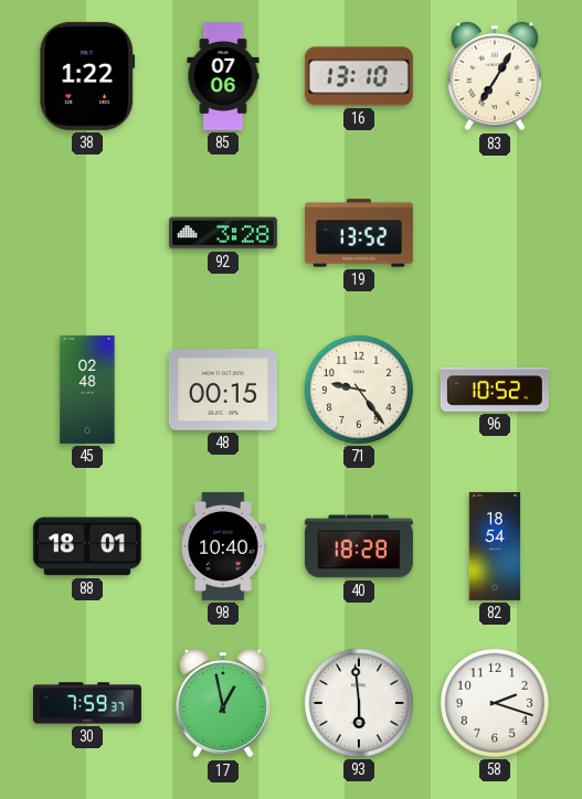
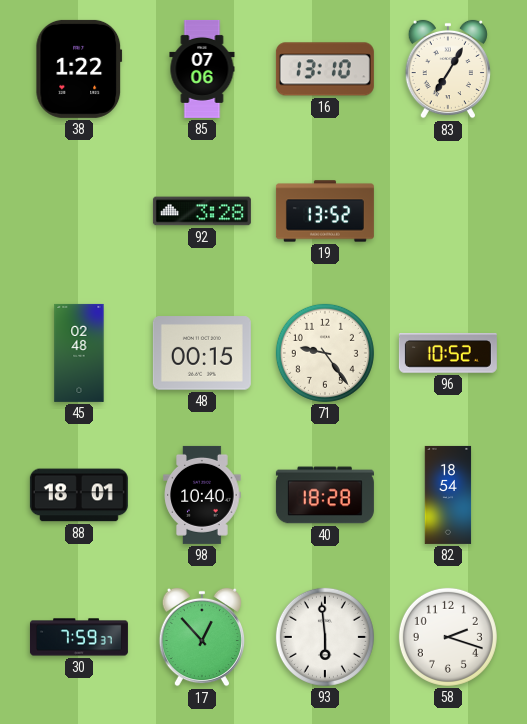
17: 12:58 -> 12:53
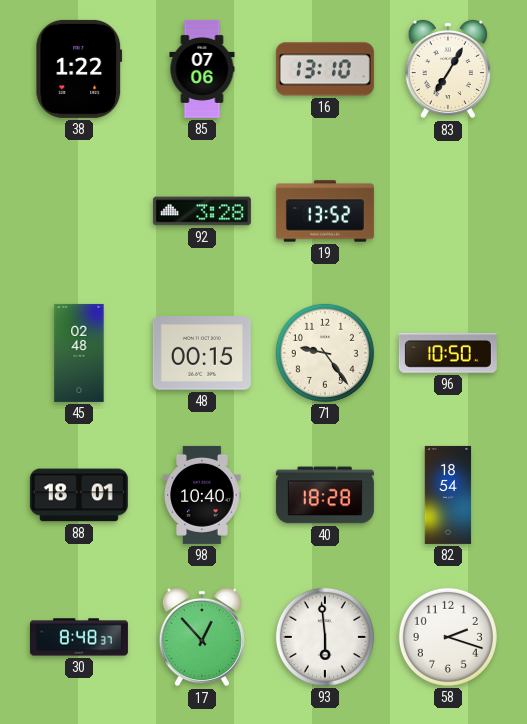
96: 10:52 -> 10:50
30: 7:59 -> 8:48
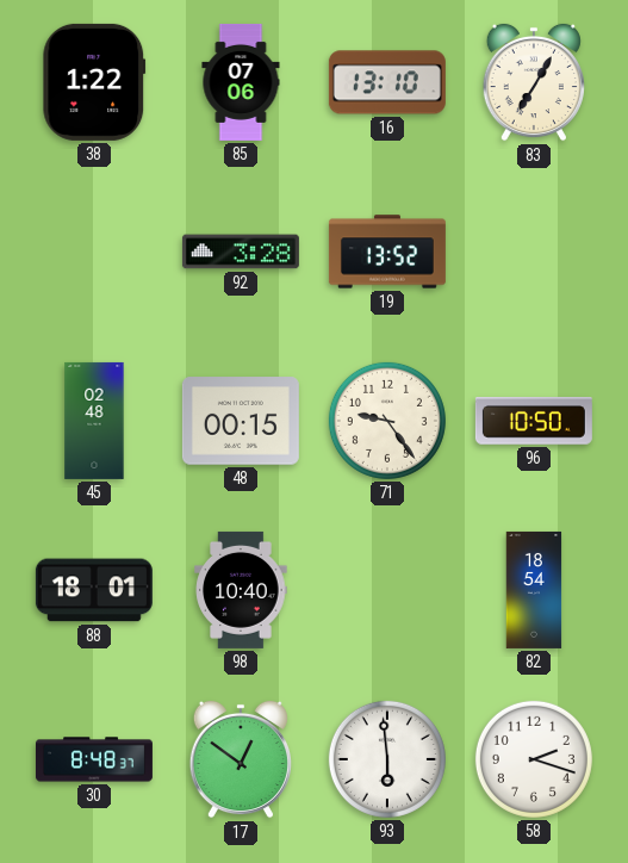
40: 18:28 -> none
17: 12:53 -> 12:51
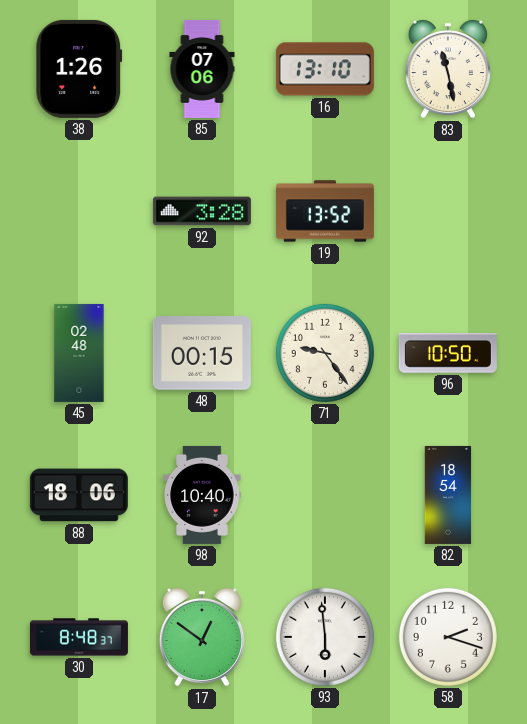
38: 1:22 -> 1:26
83: 7:05 -> 11:28
88: 18:01 -> 18:06
